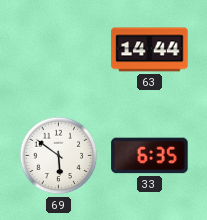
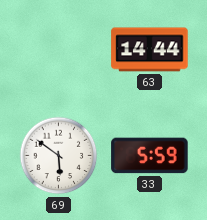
33: 6:35 -> 5:59
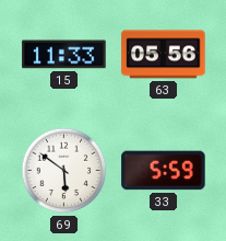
15: none -> 11:33
63: 14:44 -> 05:56
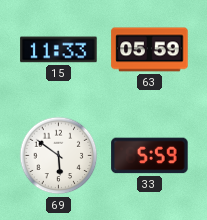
63: 05:56 -> 05:59
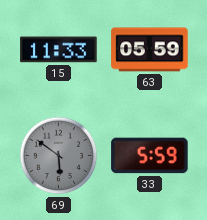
69 dial: white -> grey
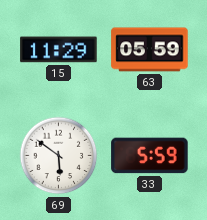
15: 11:33 -> 11:29
69 dial: grey -> white
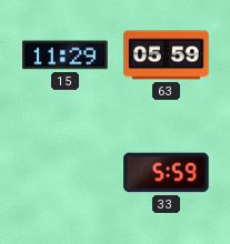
69: 5:51 -> none
